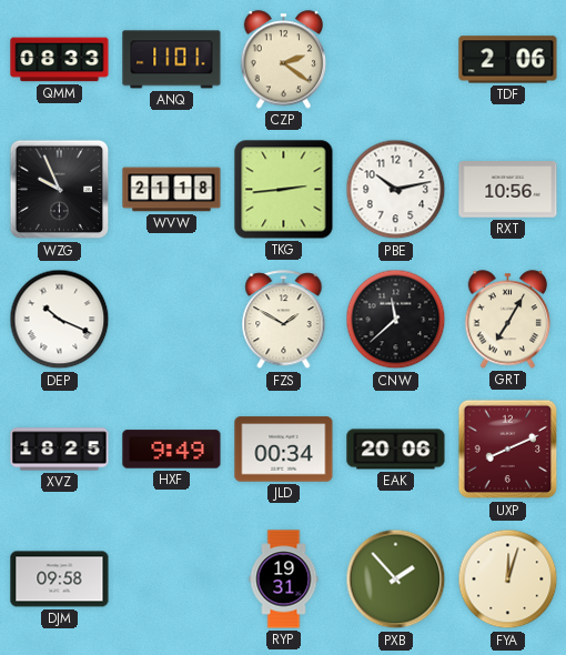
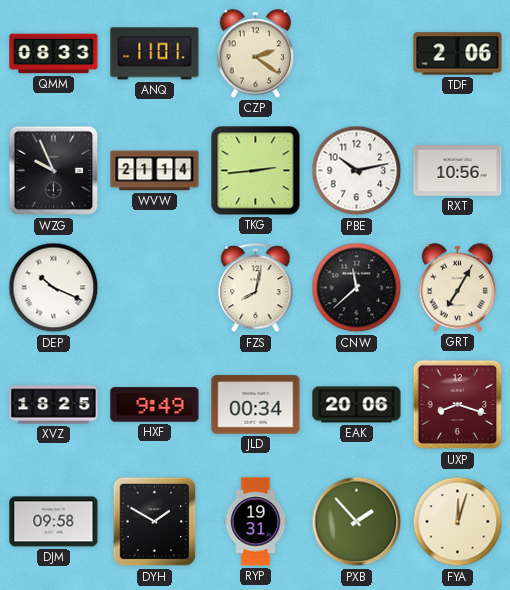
WVW: 21:18 -> 21:14
FZS: 1:50 -> 8:02
UXP: 8:11 -> 8:18
DYH: none -> 1:50
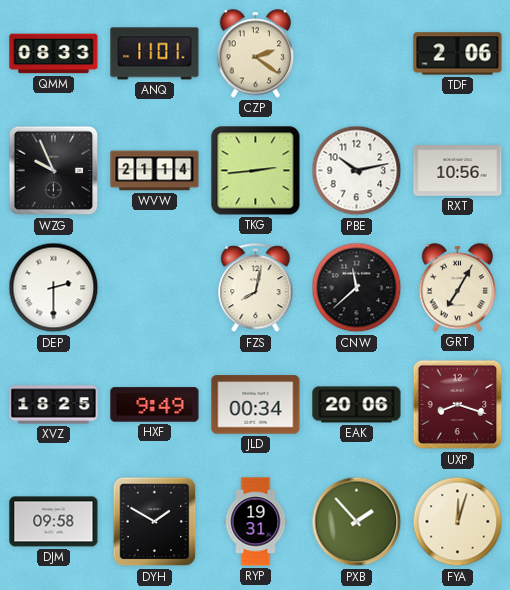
DEP: 10:19 -> 2:30
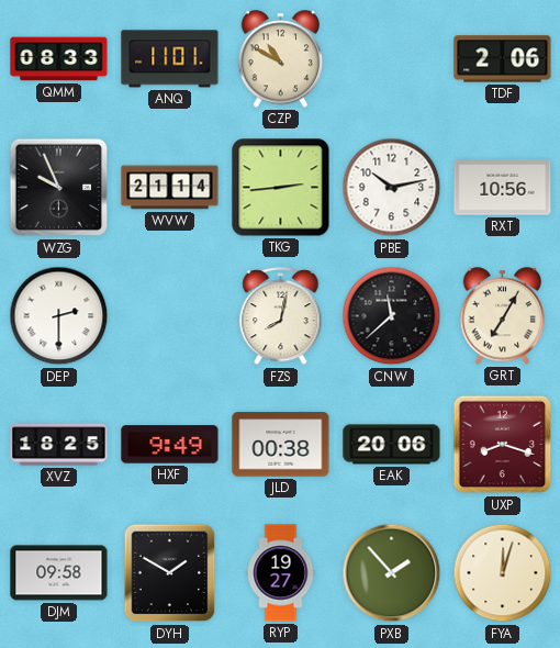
CZP: 2:21 -> 10:50
JLD: 00:34 -> 00:38
RYP: 19:31 -> 19:27
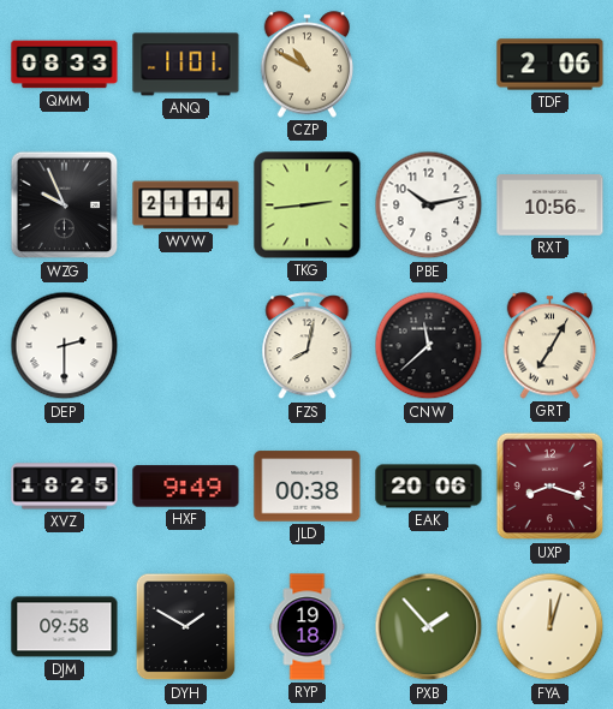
RYP: 19:27 -> 19:18
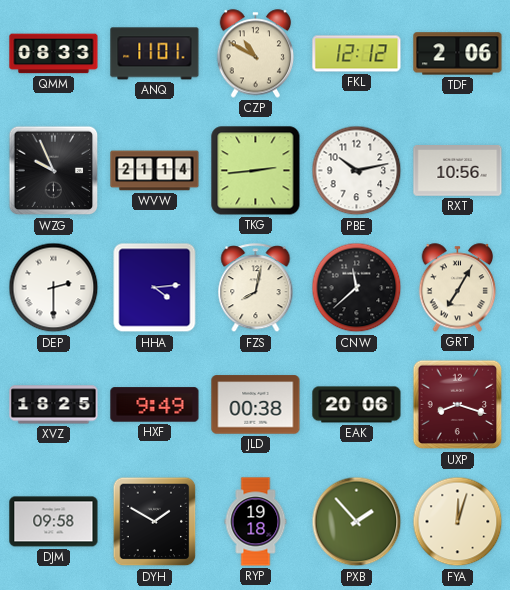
FKL: none -> 12:12
HHA: none -> 4:14
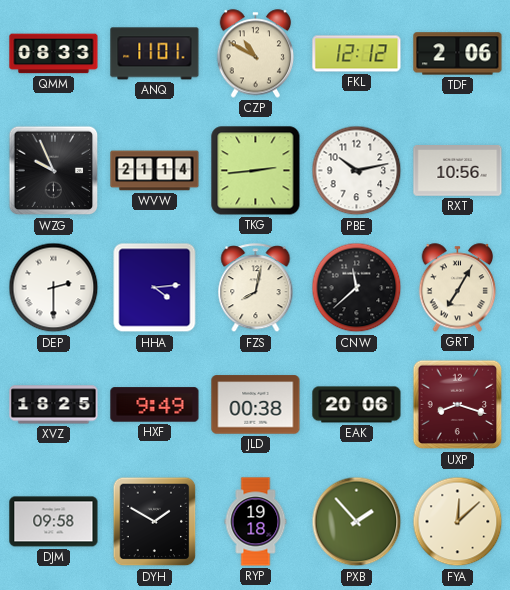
FYA: 12:03 -> 12:08
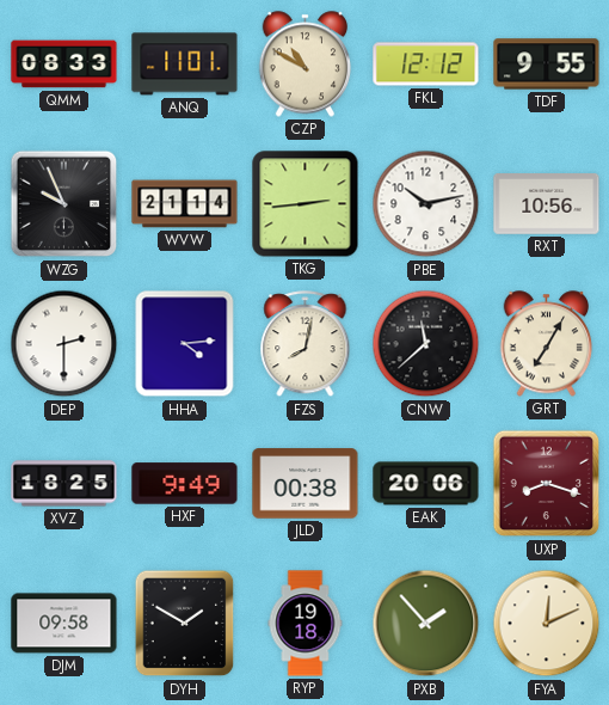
TDF: 2:06 -> 9:55
FYA: 12:08 -> 12:11
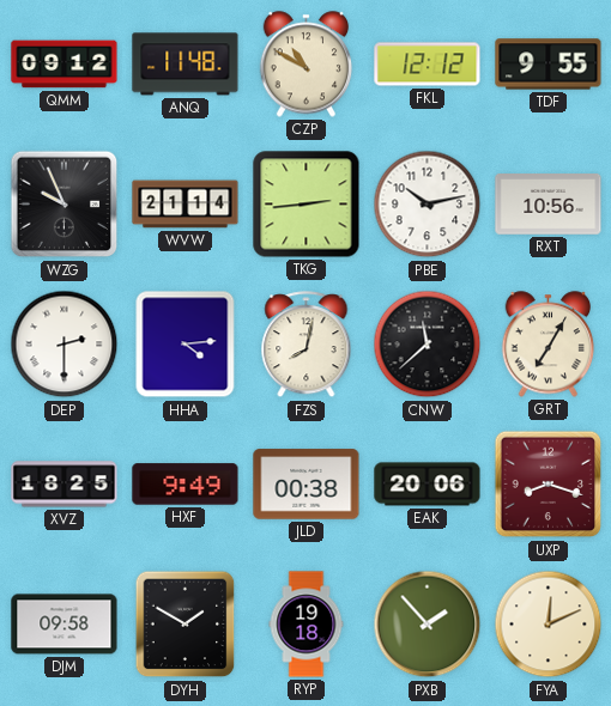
QMM: 08:33 -> 09:12
ANQ: 11:01 -> 11:48
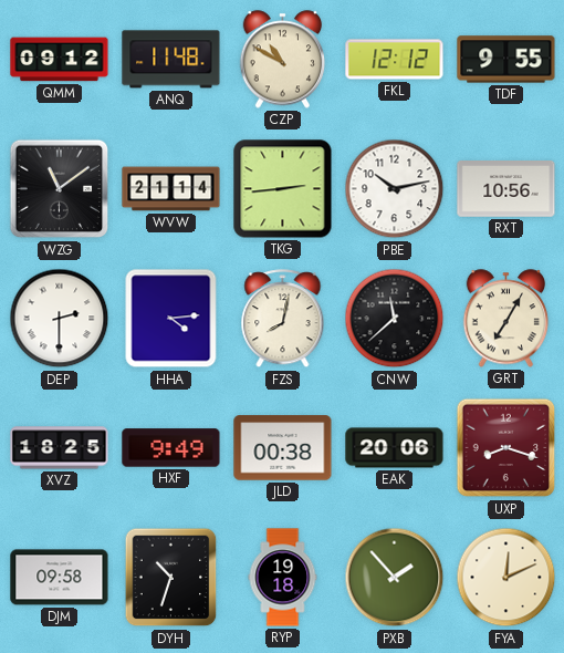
WZG: 9:56 -> 11:09
DYH: 1:50 -> 10:33
